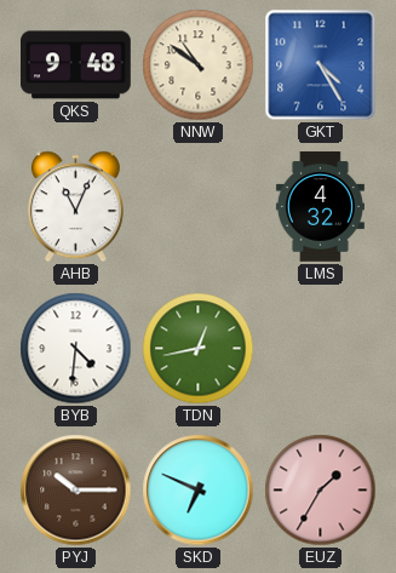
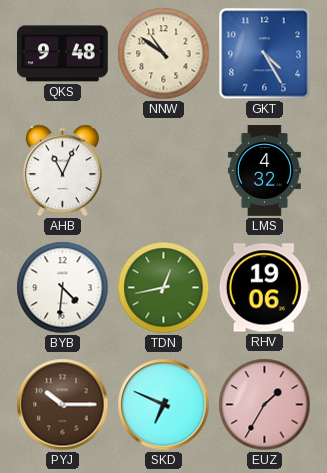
RHV: none -> 19:06
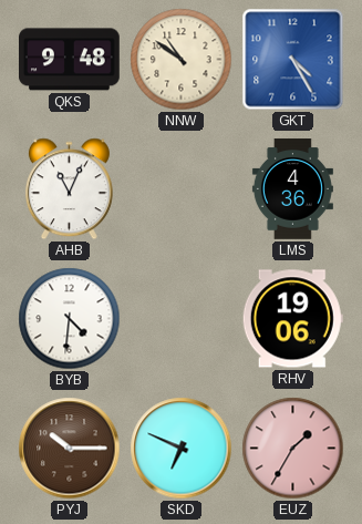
LMS: 4:32 -> 4:36
TDN: 12:43 -> none
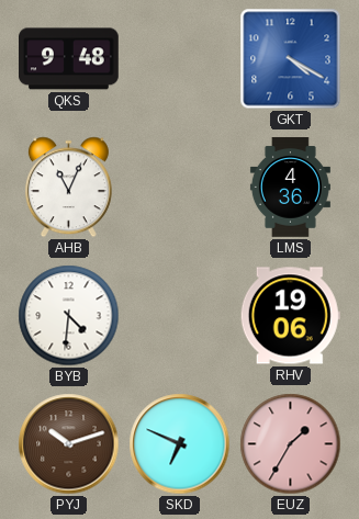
NNW: 10:51 -> none
GKT: 4:25 -> 4:20
PYJ: 10:15 -> 10:12
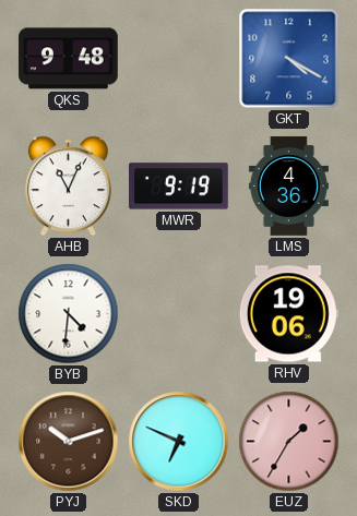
MWR: none -> 9:19
